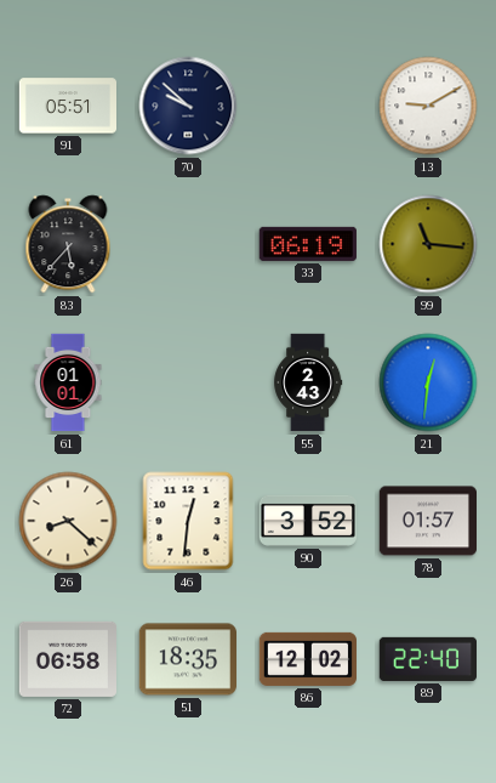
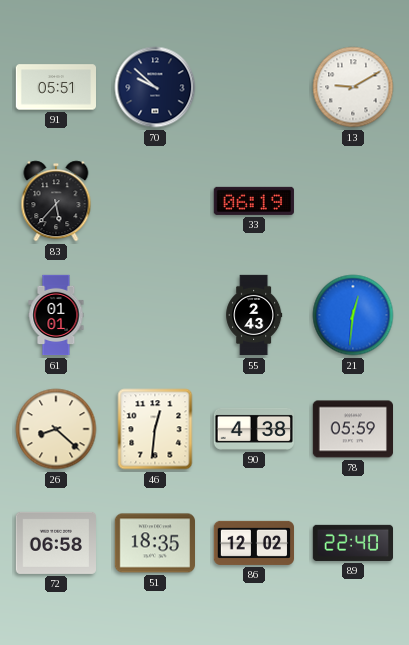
99: 11:16 -> none
90: 3:52 -> 4:38
78: 01:57 -> 05:59
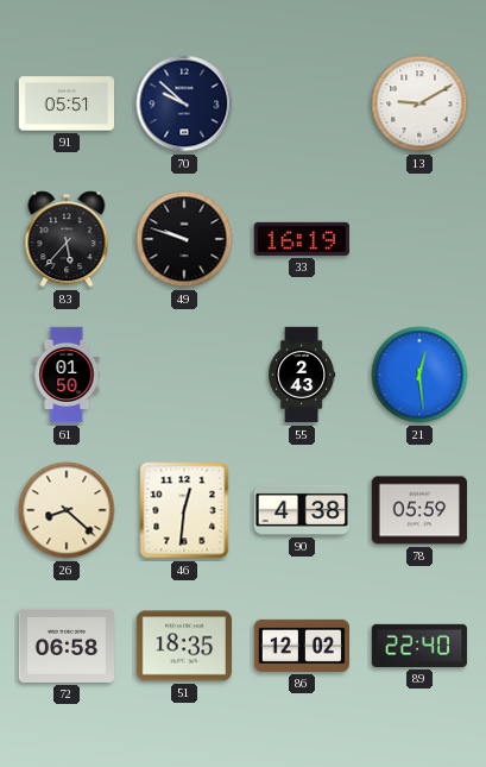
49: none -> 9:48
33: 06:19 -> 16:19
61: 01:01 -> 01:50
21: 12:31 -> 12:29
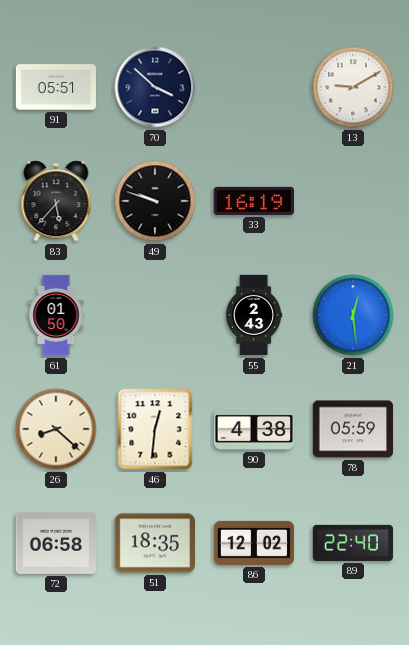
70: 9:52 -> 3:52
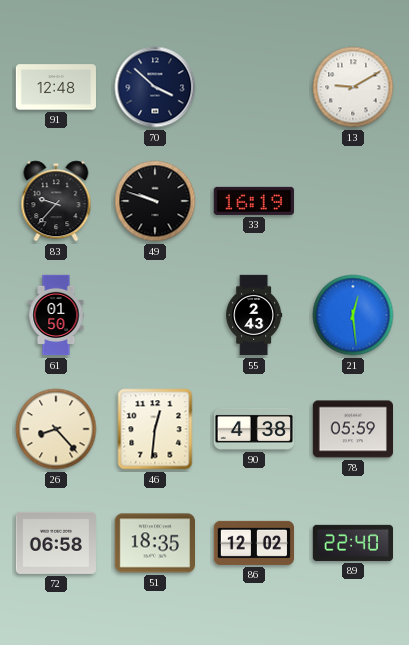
91: 05:51 -> 12:48
83: 5:37 -> 9:37
26: 8:22 -> 8:23
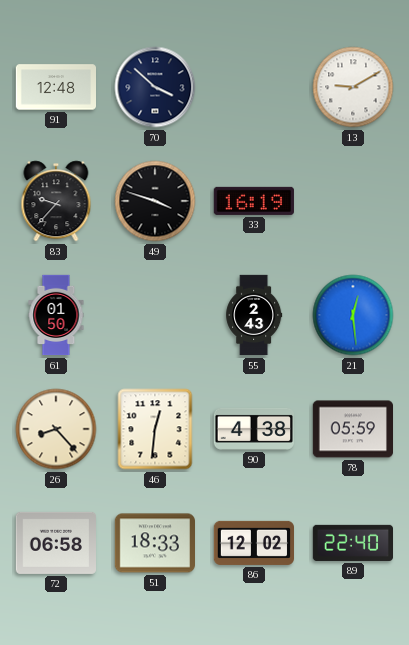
49: 9:48 -> 3:48
51: 18:35 -> 18:33
